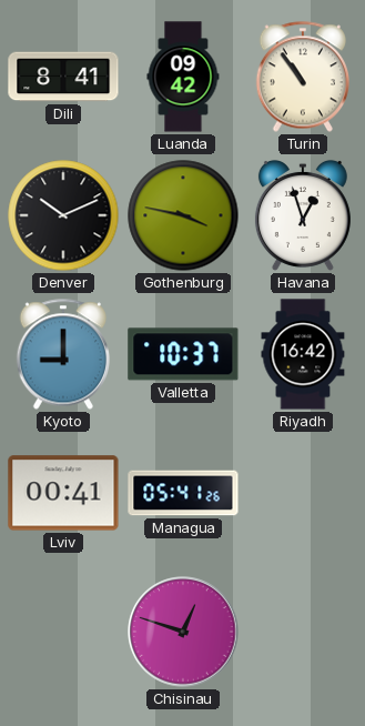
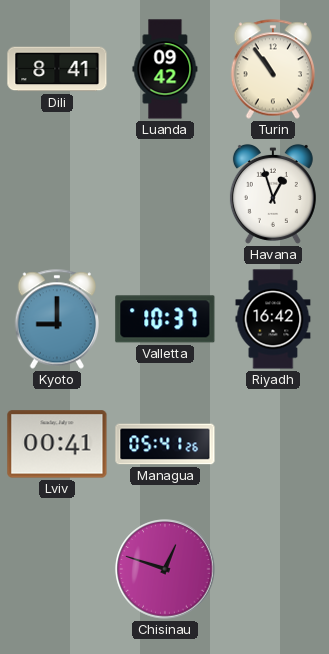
Denver: 10:11 -> none
Gothenburg: 3:47 -> none
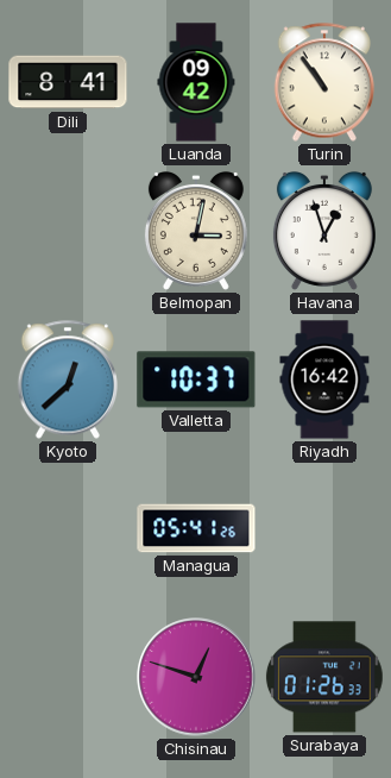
Belmopan: none -> 3:02
Kyoto: 9:00 -> 12:38
Lviv: 00:41 -> none
Surabaya: none -> 01:26
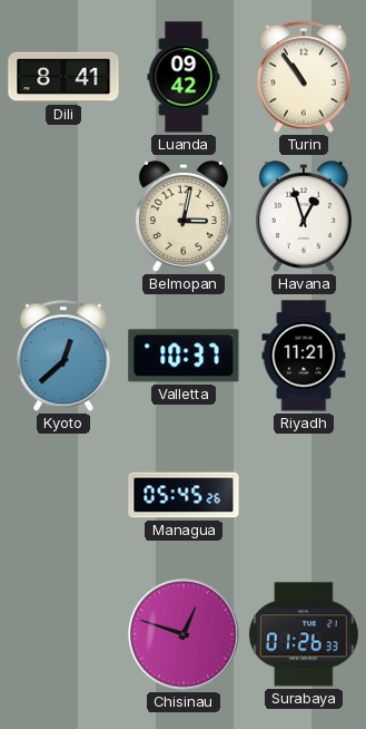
Riyadh: 16:42 -> 11:21
Managua: 05:41 -> 05:45
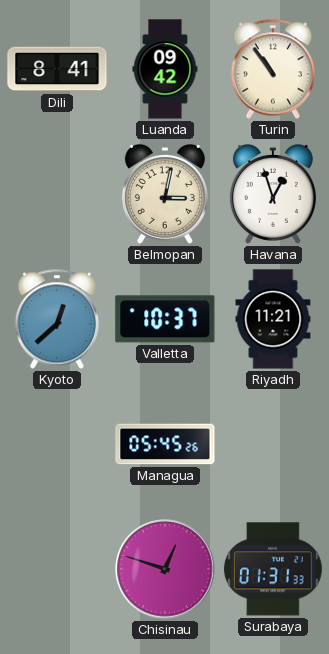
Surabaya: 01:26 -> 01:31
